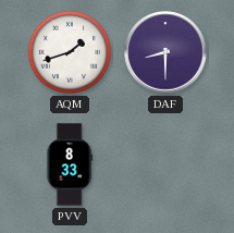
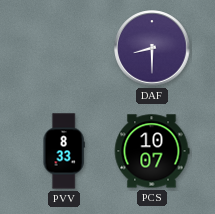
AQM: 1:42 -> none
PCS: none -> 10:07
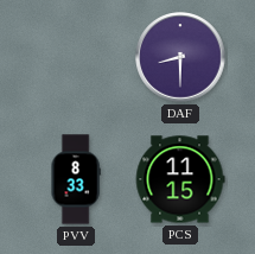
PCS: 10:07 -> 11:15
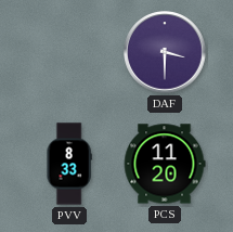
DAF: 8:30 -> 3:30
PCS: 11:15 -> 11:20
